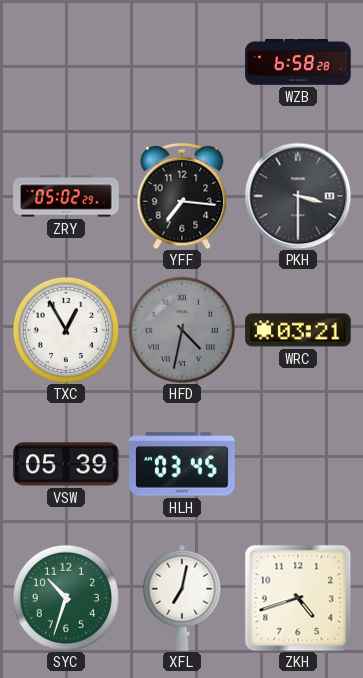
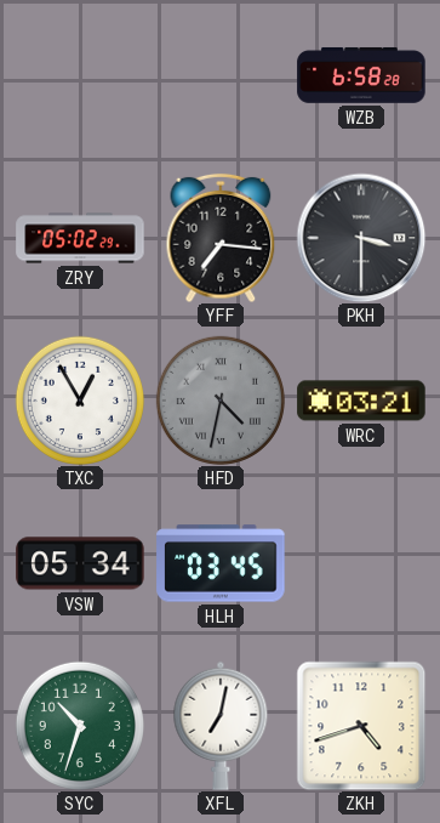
VSW: 05:39 -> 05:34
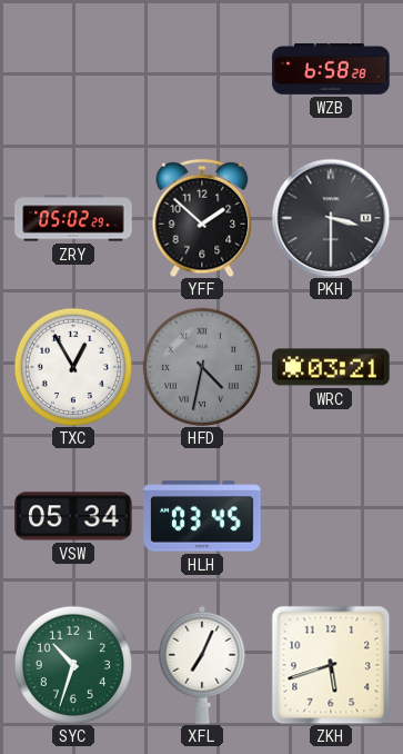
YFF: 7:16 -> 1:52
XFL: 7:02 -> 7:04
ZKH: 4:42 -> 5:42
